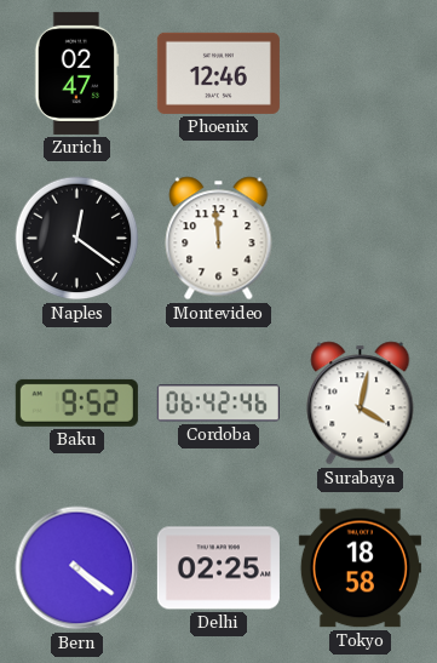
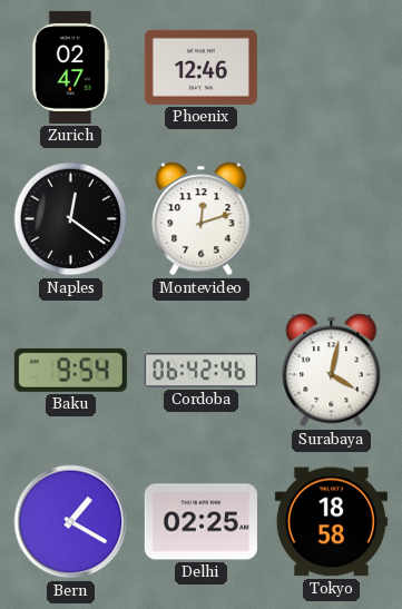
Montevideo: 11:59 -> 12:12
Baku: 9:52 -> 9:54
Bern: 4:21 -> 1:20
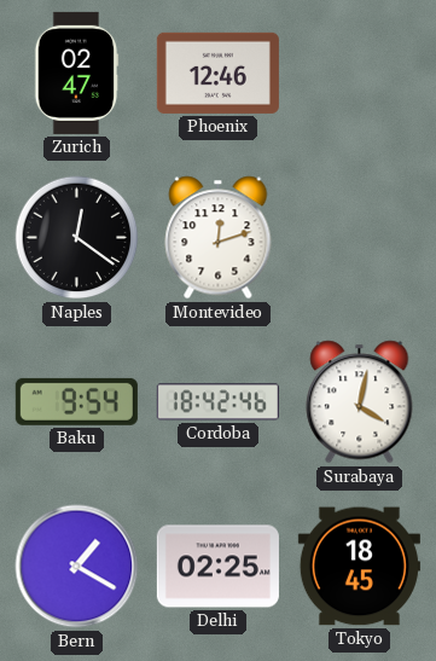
Cordoba: 06:42 -> 18:42
Tokyo: 18:58 -> 18:45
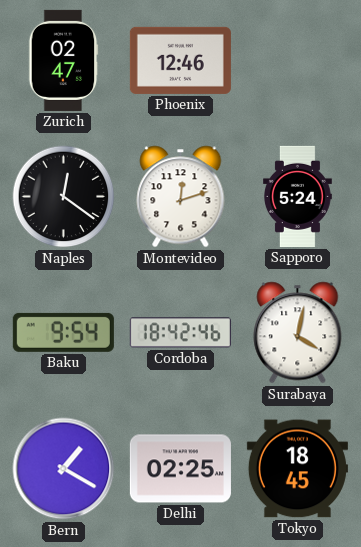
Sapporo: none -> 5:24
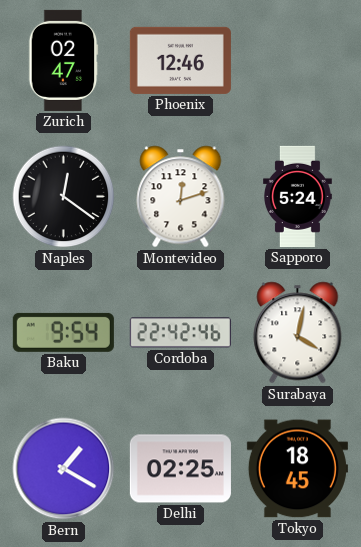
Cordoba: 18:42 -> 22:42
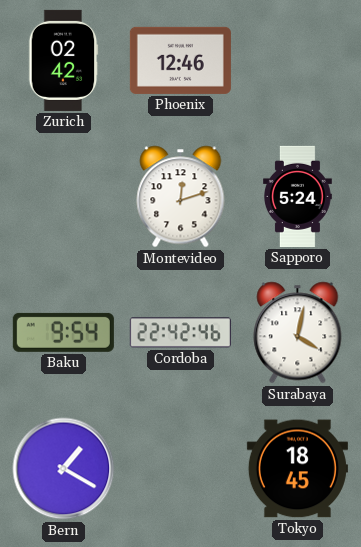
Zurich: 02:47 -> 02:42
Naples: 12:21 -> none
Delhi: 02:25 -> none
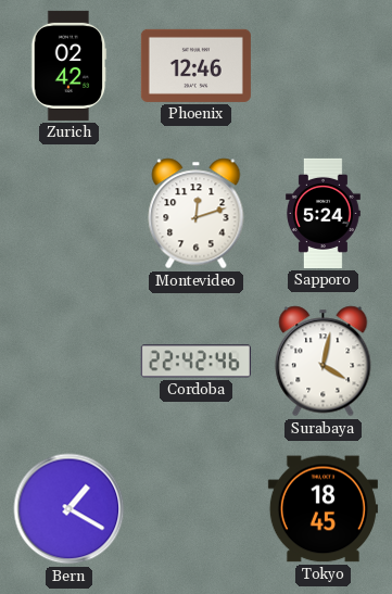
Baku: 9:54 -> none
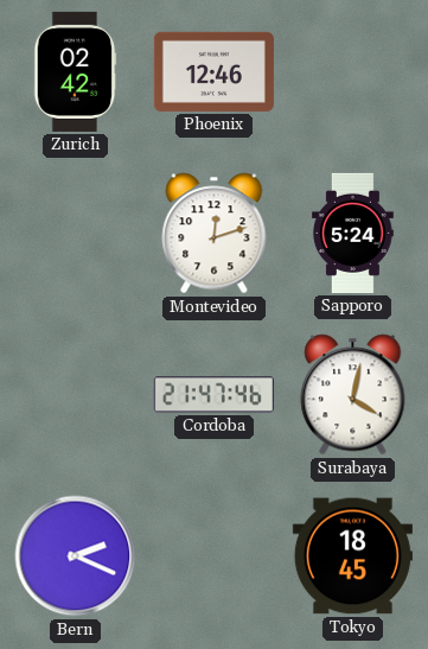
Cordoba: 22:42 -> 21:47
Bern: 1:20 -> 2:19
